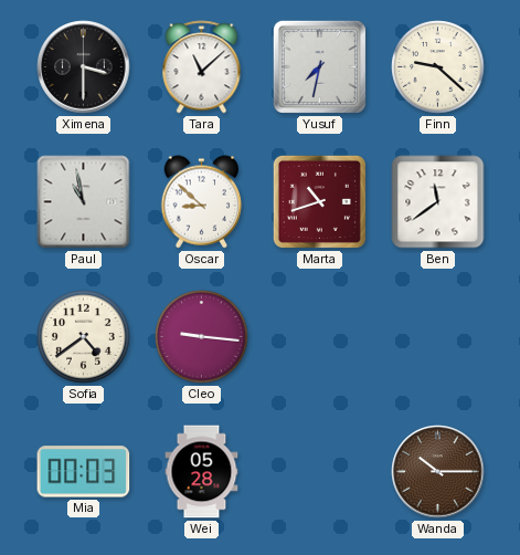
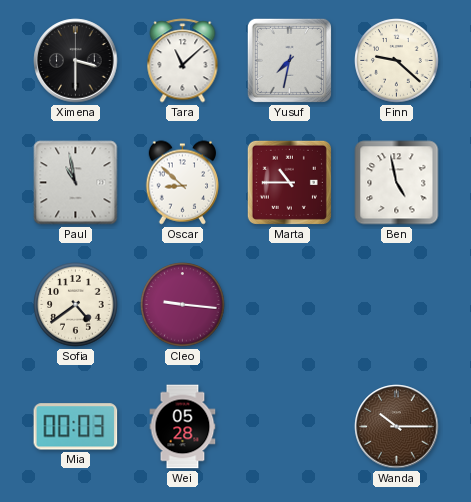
Marta: 10:42 -> 10:45
Ben: 11:39 -> 4:58
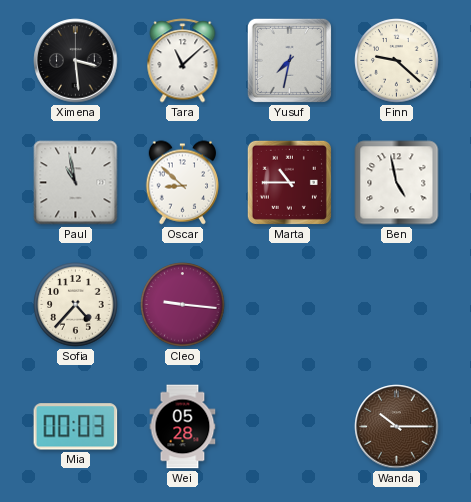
Ximena: 3:30 -> 3:29
Sofia: 4:39 -> 4:37
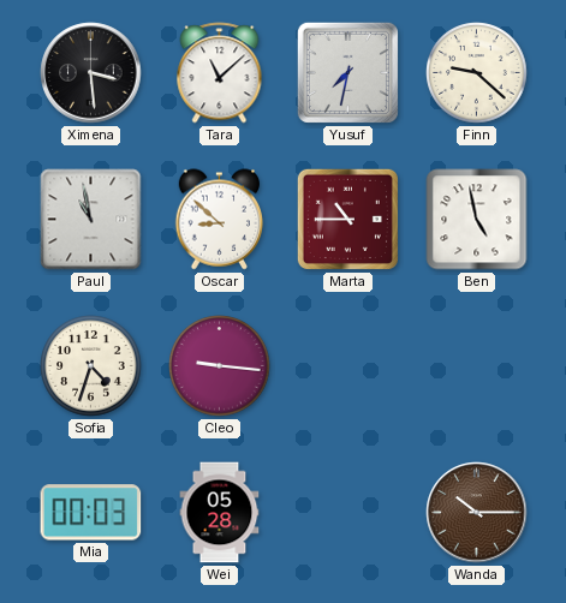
Sofia: 4:37 -> 4:33
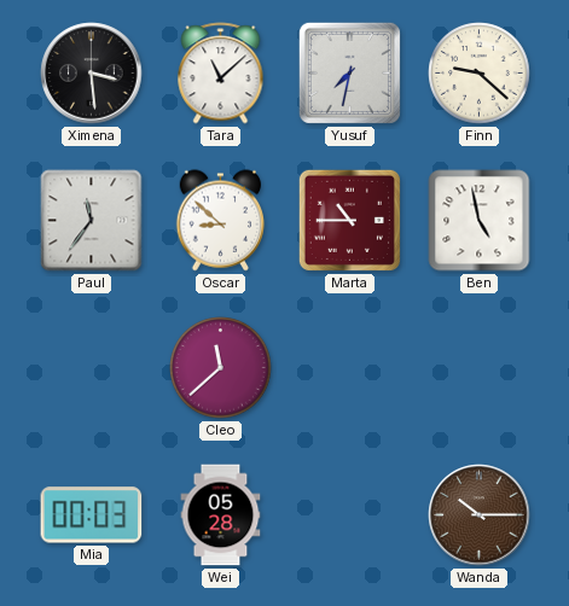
Paul: 10:58 -> 11:36
Sofia: 4:33 -> none
Cleo: 9:16 -> 11:38
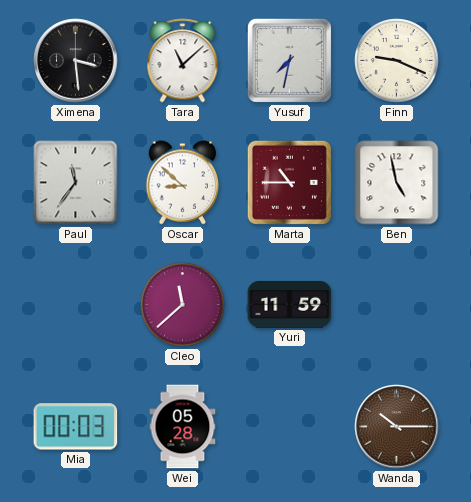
Finn: 9:22 -> 9:19
Yuri: none -> 11:59
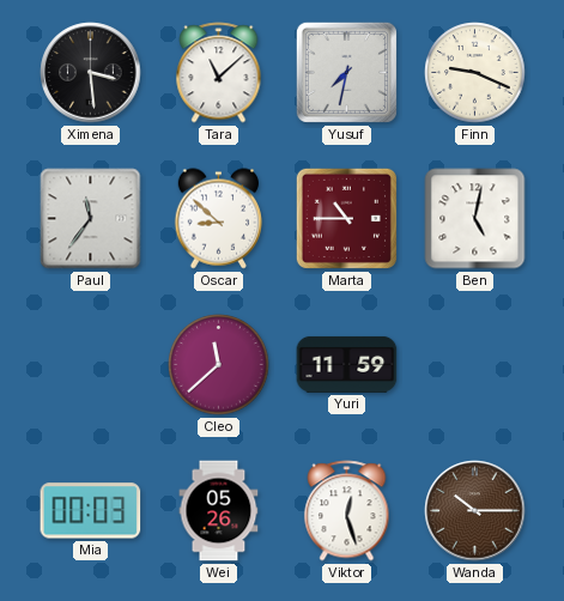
Ben: 4:58 -> 5:02
Wei: 05:28 -> 05:26
Viktor: none -> 12:27
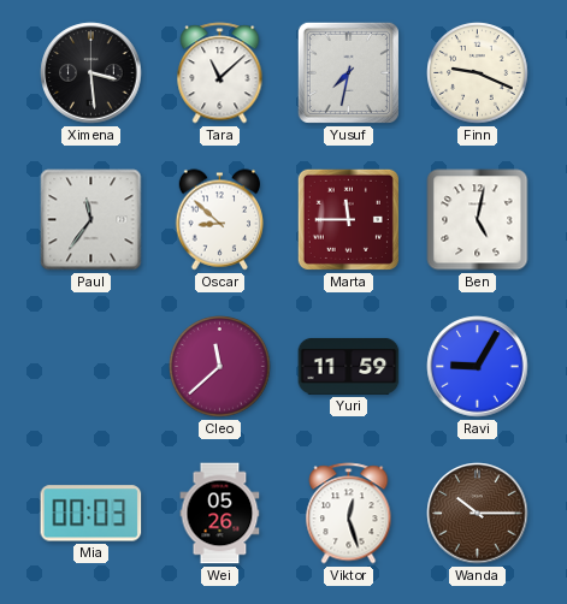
Marta: 10:45 -> 11:45
Ravi: none -> 9:05
